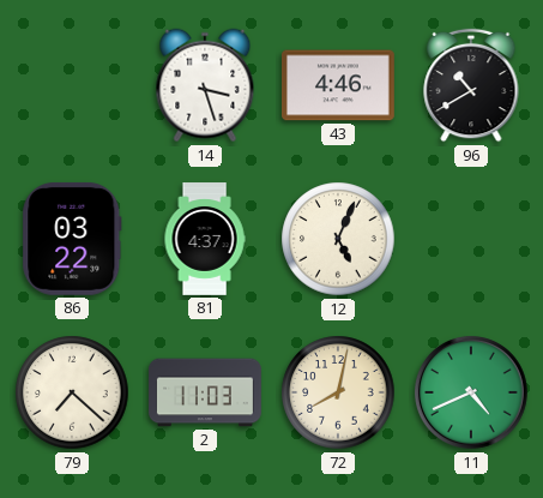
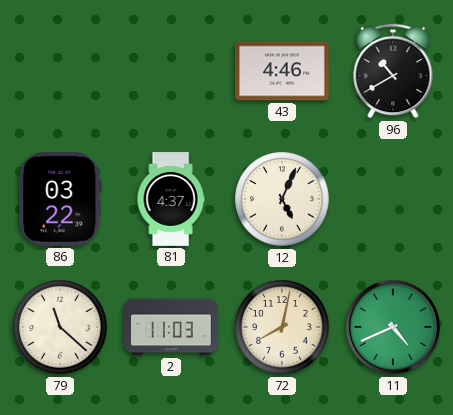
14: 3:27 -> none
79: 7:22 -> 11:22
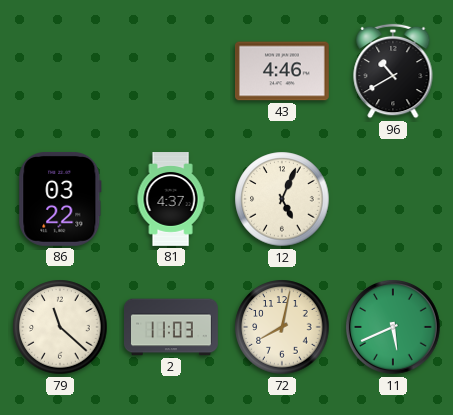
11: 4:41 -> 5:41
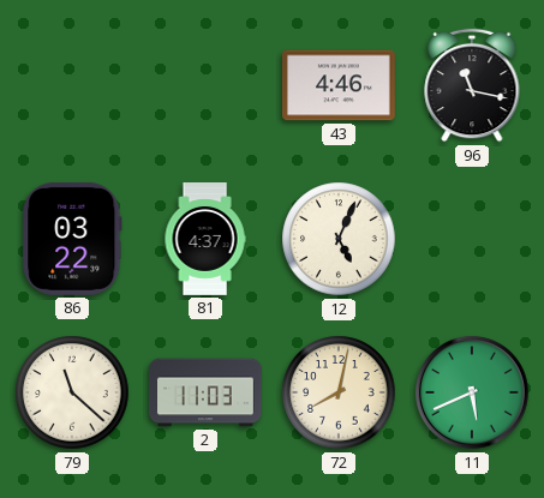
96: 10:40 -> 11:17
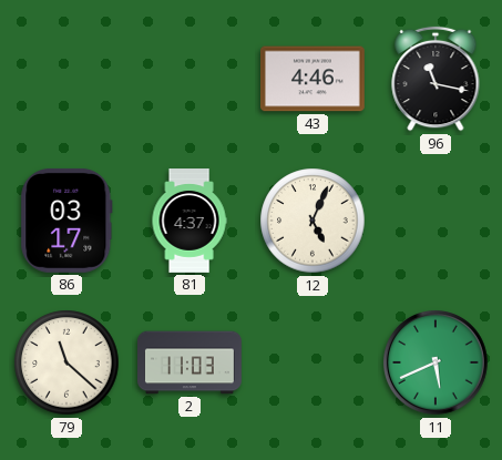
86: 03:22 -> 03:17
72: 8:02 -> none
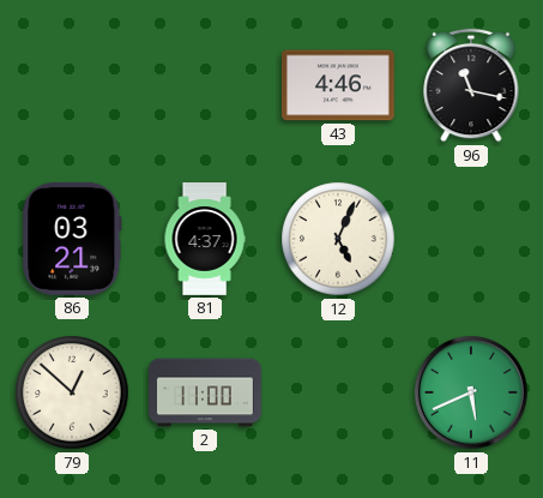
86: 03:17 -> 03:21
79: 11:22 -> 12:52
2: 11:03 -> 11:00
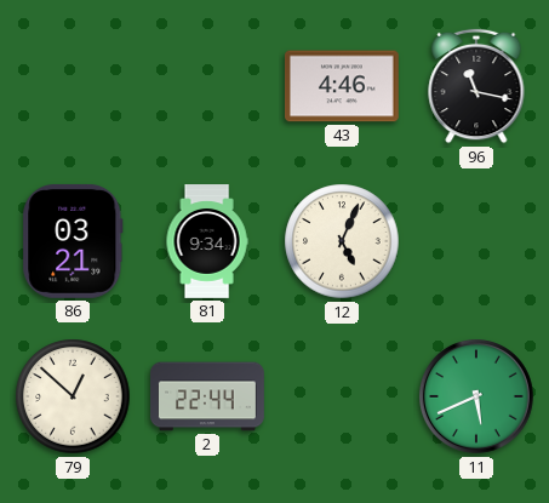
81: 4:37 -> 9:34
2: 11:00 -> 22:44
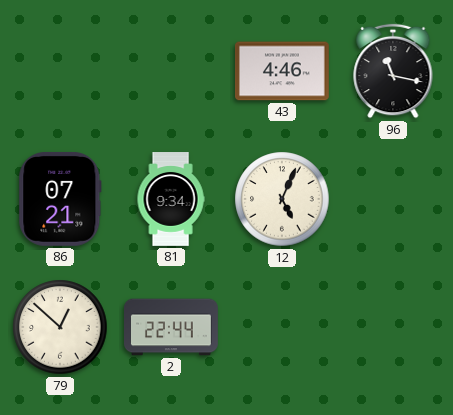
86: 03:21 -> 07:21
11: 5:41 -> none
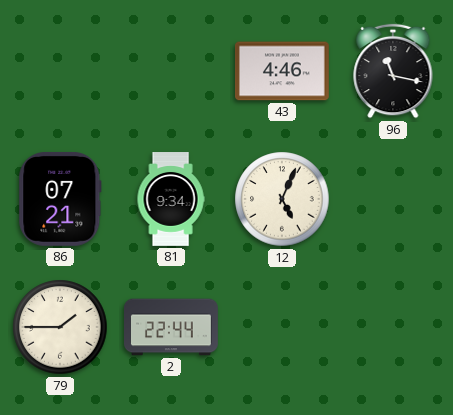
79: 12:52 -> 1:45
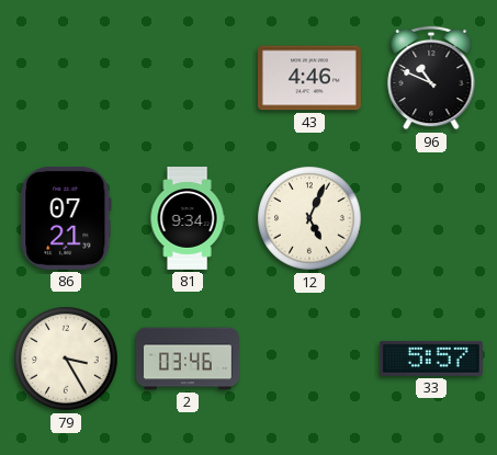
96: 11:17 -> 10:49
79: 1:45 -> 3:25
2: 22:44 -> 03:46
33: none -> 5:57
